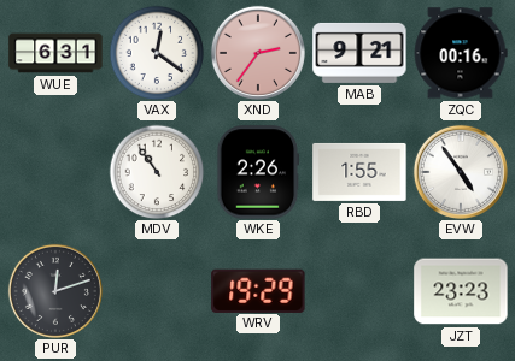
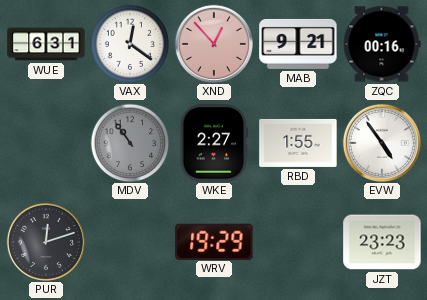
XND: 2:36 -> 12:53
MDV dial: white -> grey
WKE: 2:26 -> 2:27
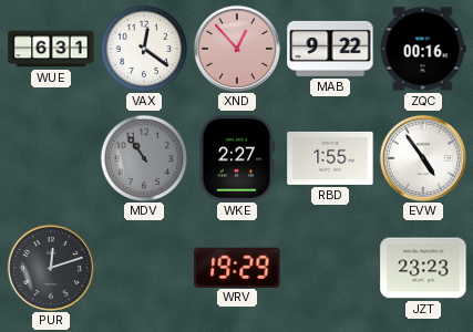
MAB: 9:21 -> 9:22
